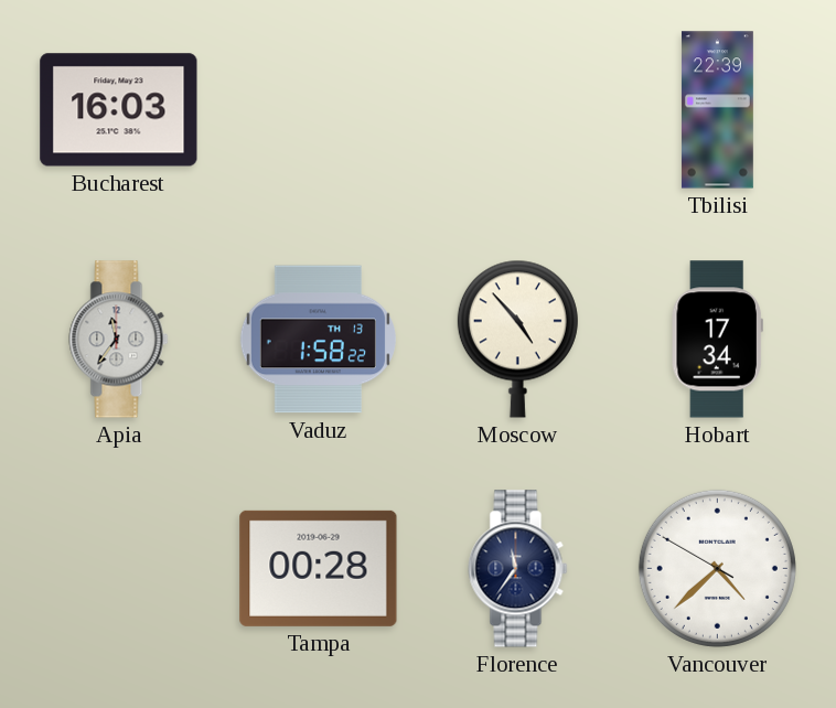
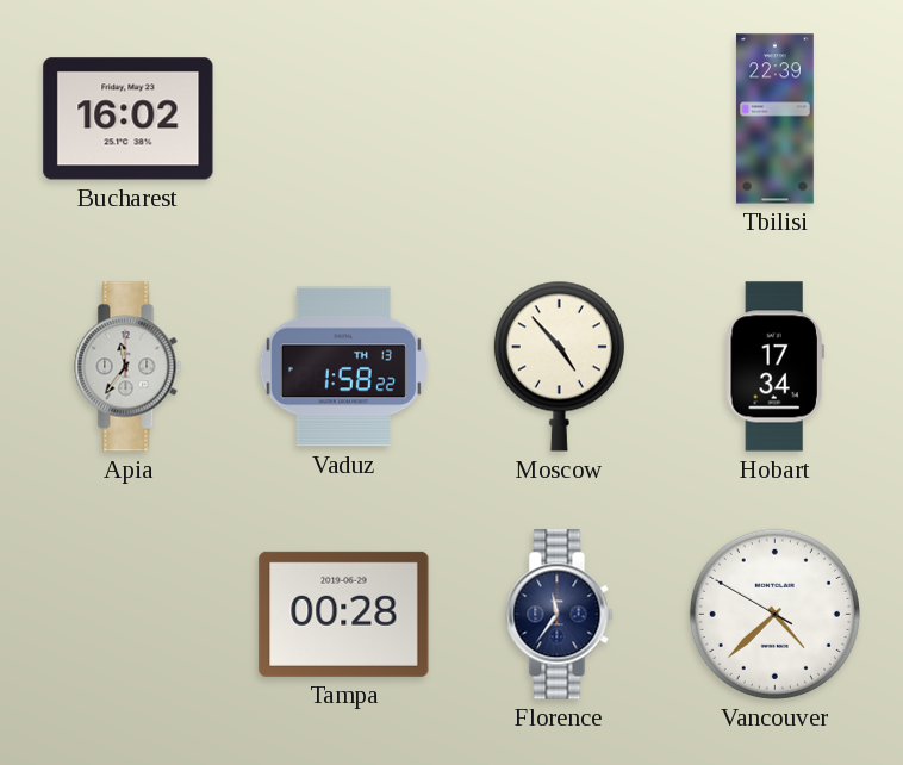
Bucharest: 16:03 -> 16:02
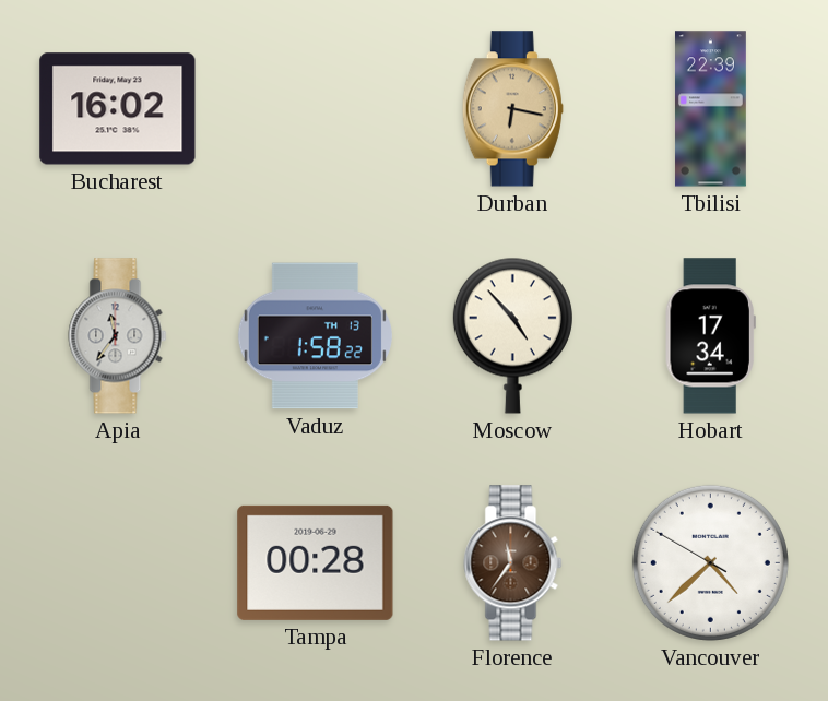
Durban: none -> 6:17
Florence dial: navy -> brown
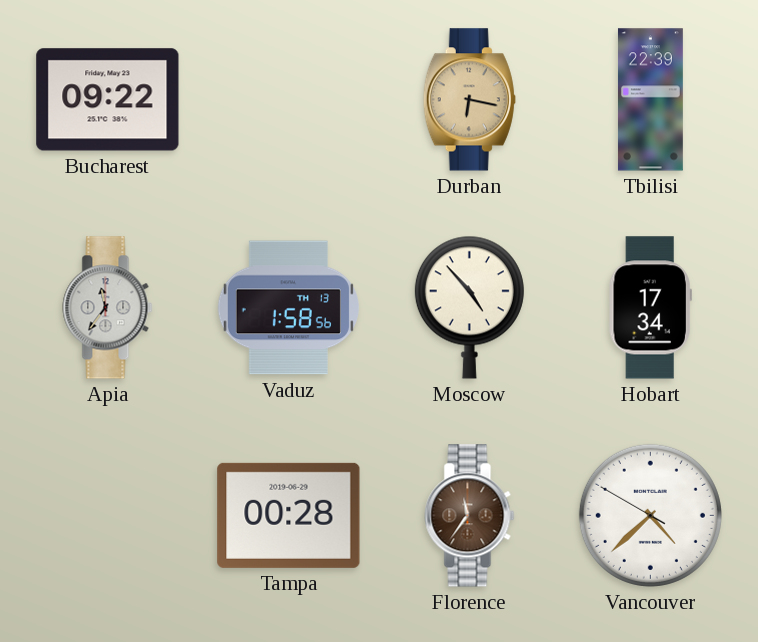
Bucharest: 16:02 -> 09:22
Vaduz: 1:58:22 -> 1:58:56
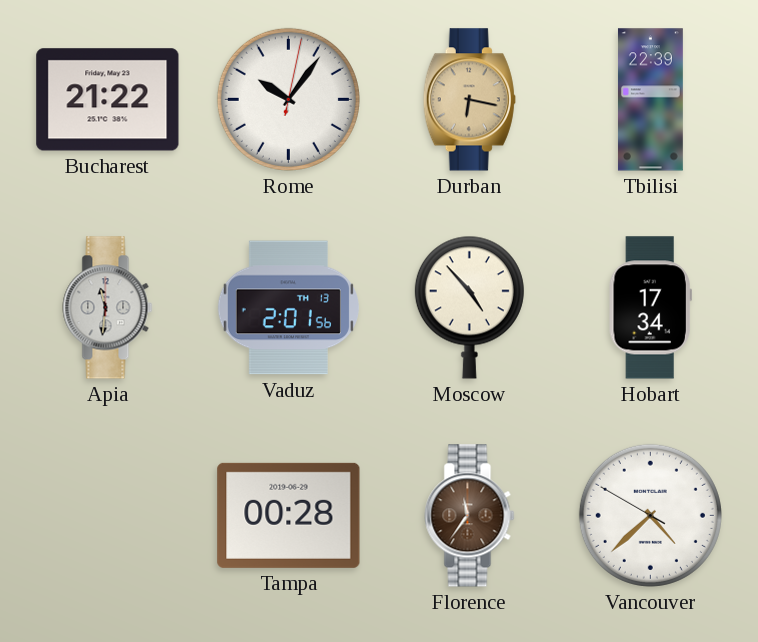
Bucharest: 09:22 -> 21:22
Rome: none -> 10:06
Apia: 11:36 -> 11:31
Vaduz: 1:58 -> 2:01
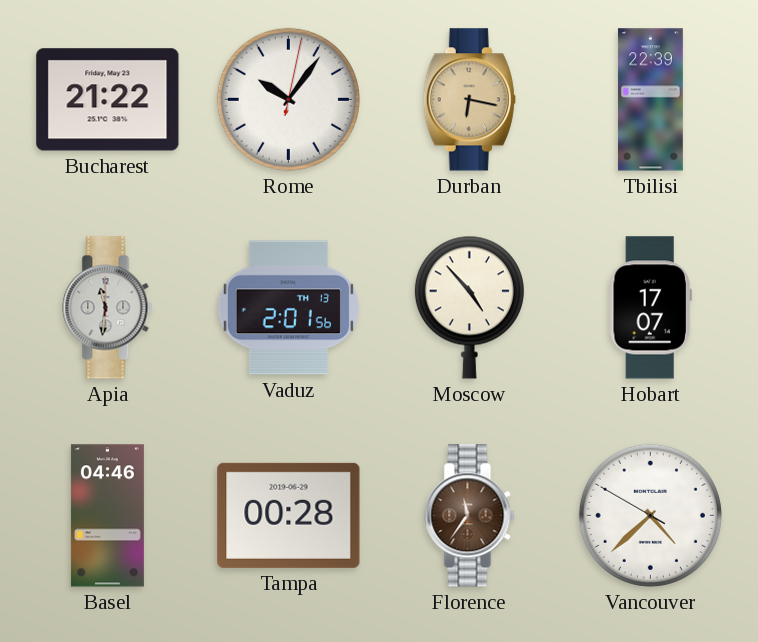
Hobart: 17:34 -> 17:07
Basel: none -> 04:46
